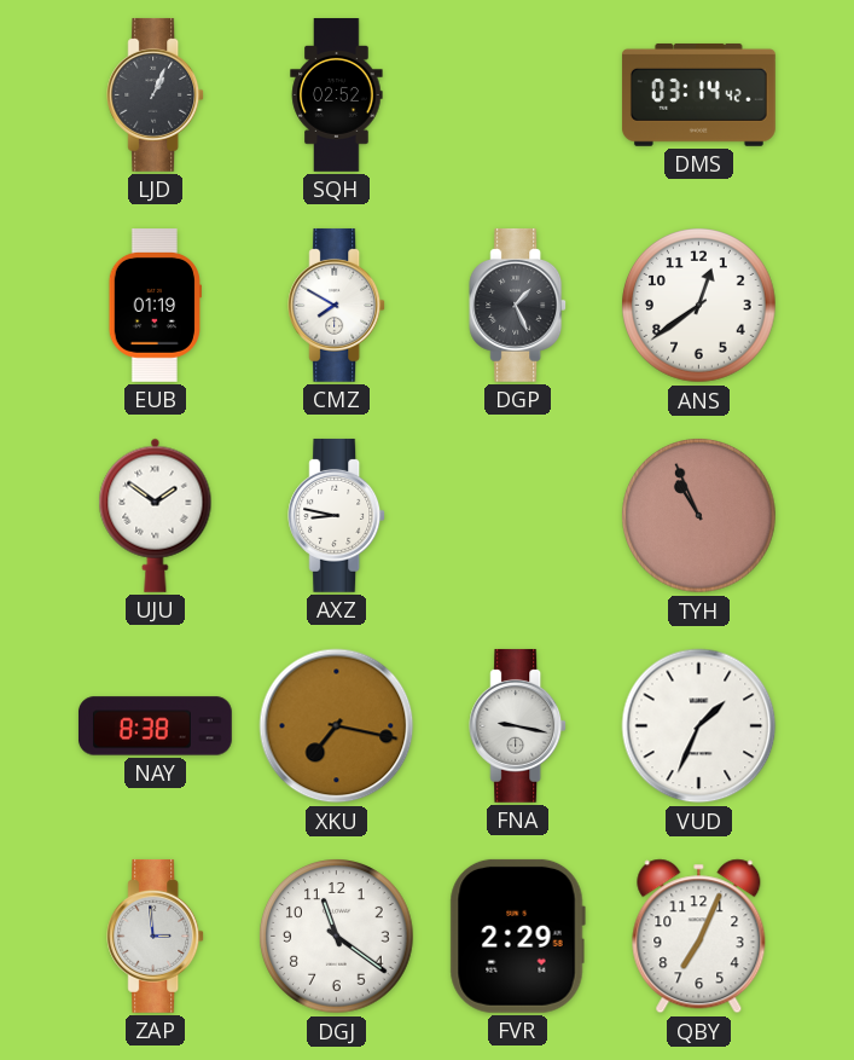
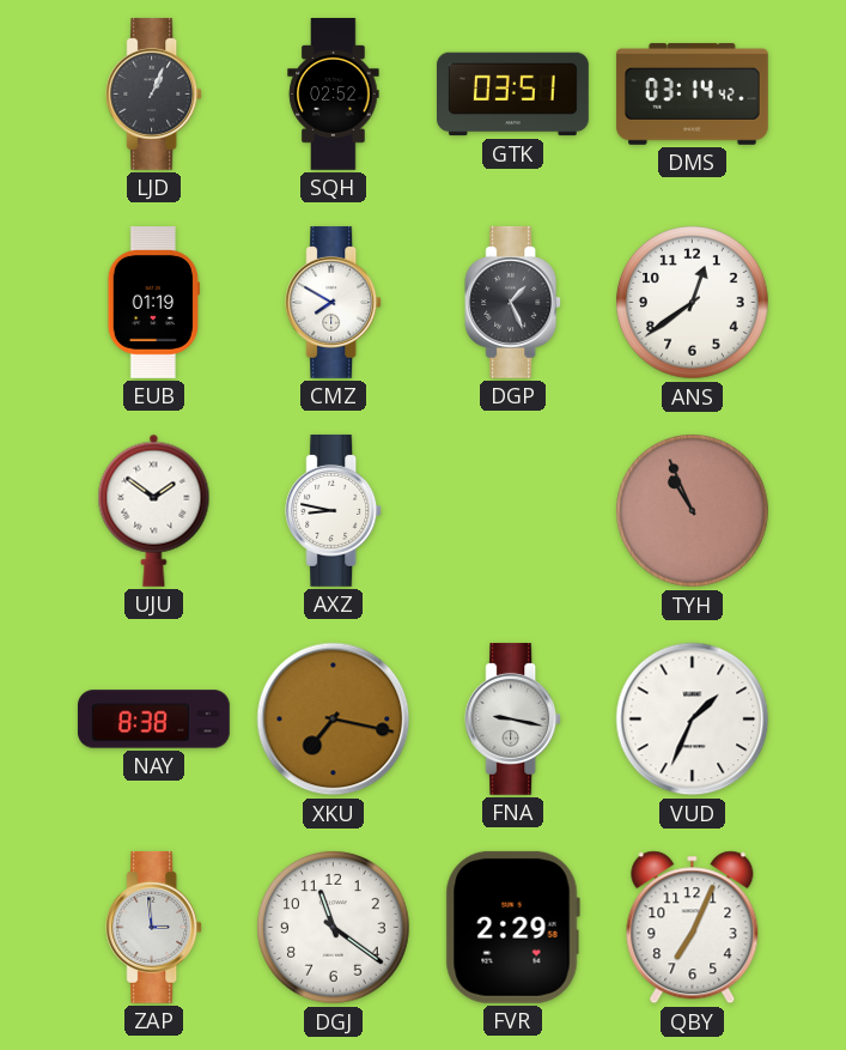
GTK: none -> 03:51
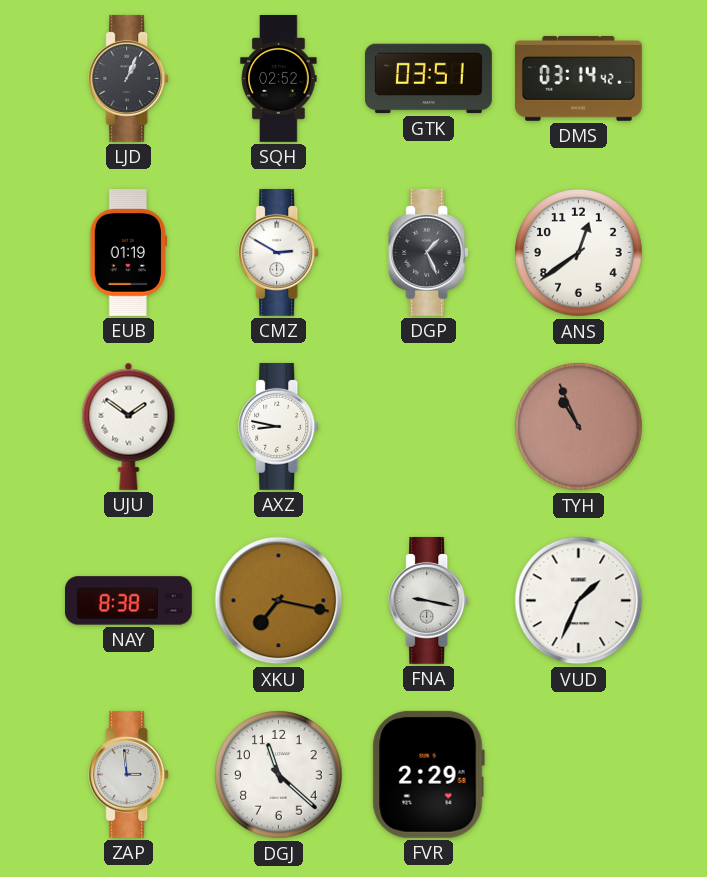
CMZ: 7:50 -> 2:50
DGJ: 11:21 -> 11:22
QBY: 7:04 -> none
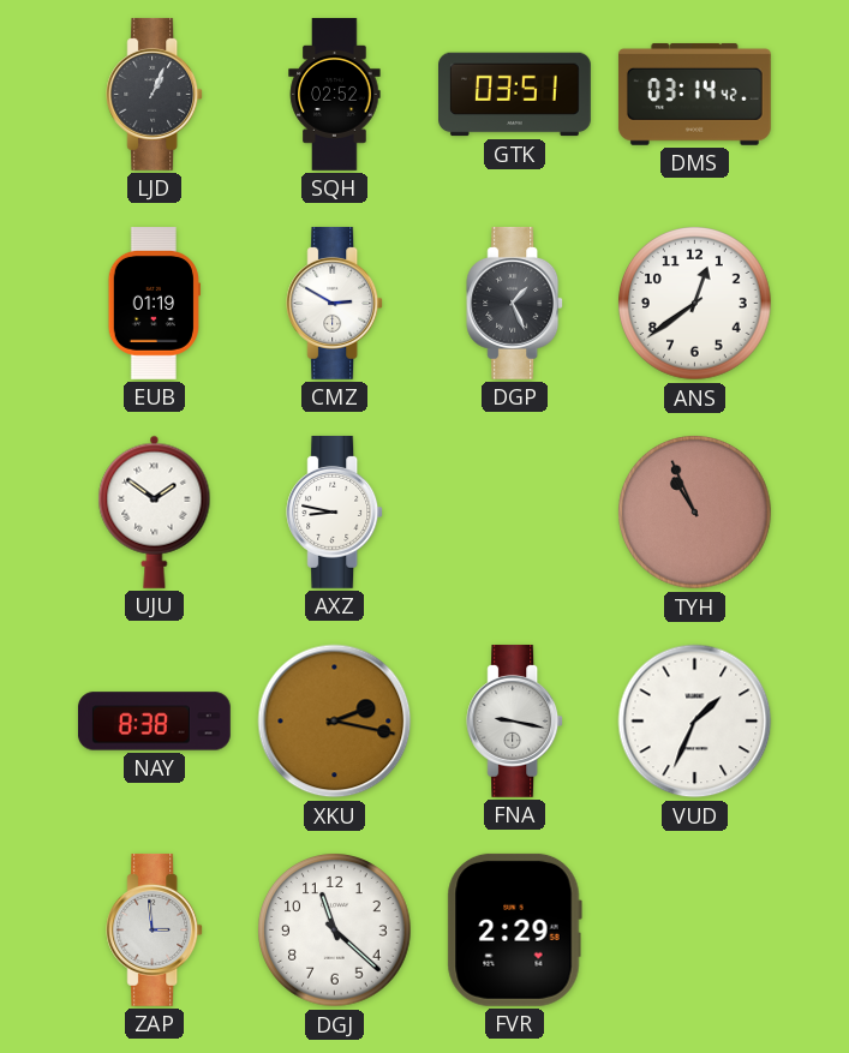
XKU: 7:17 -> 2:17
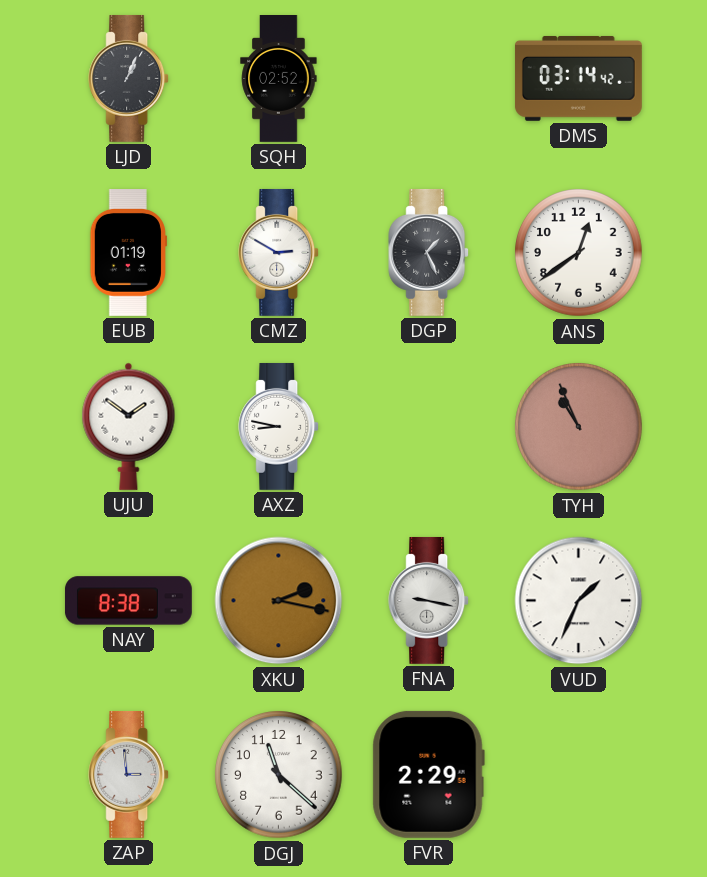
GTK: 03:51 -> none
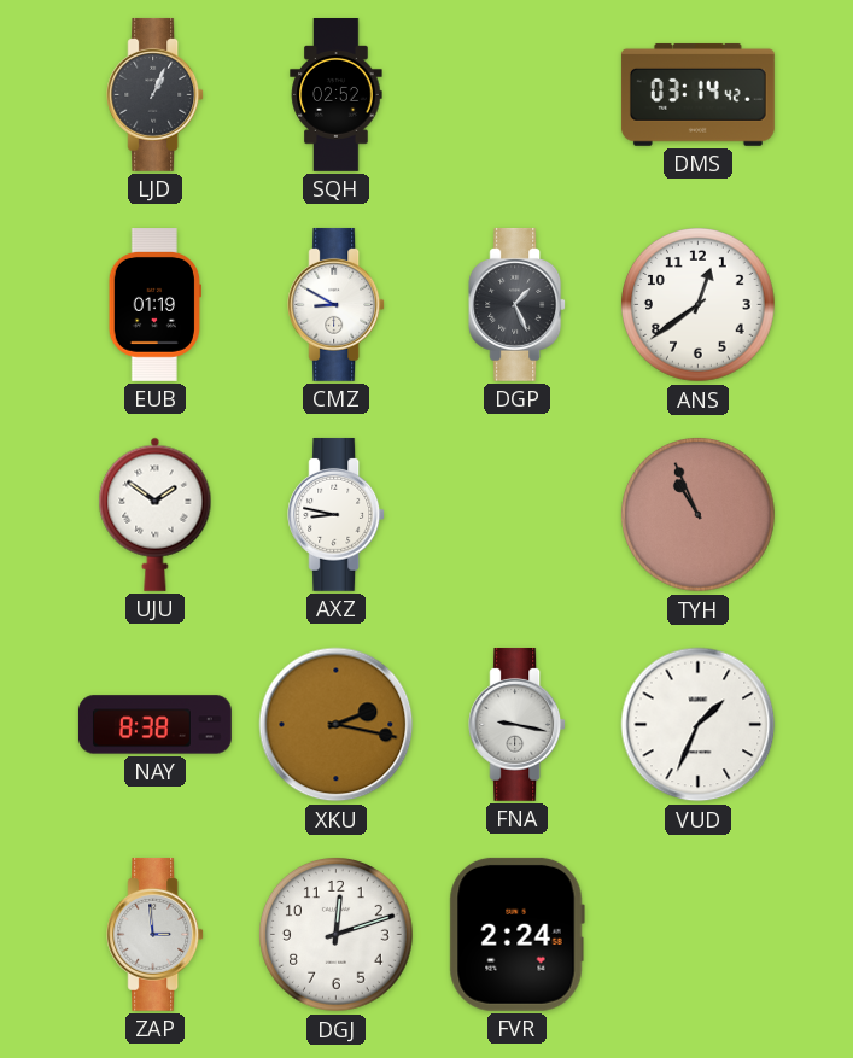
CMZ: 2:50 -> 8:50
DGJ: 11:22 -> 12:12
FVR: 2:29 -> 2:24
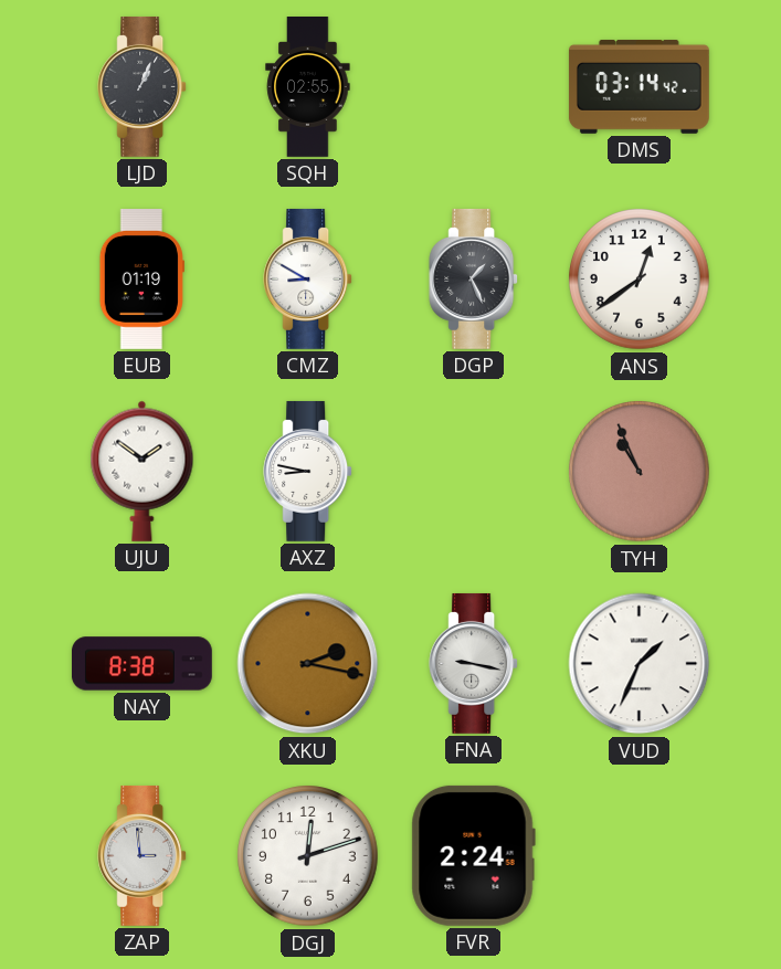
SQH: 02:52 -> 02:55
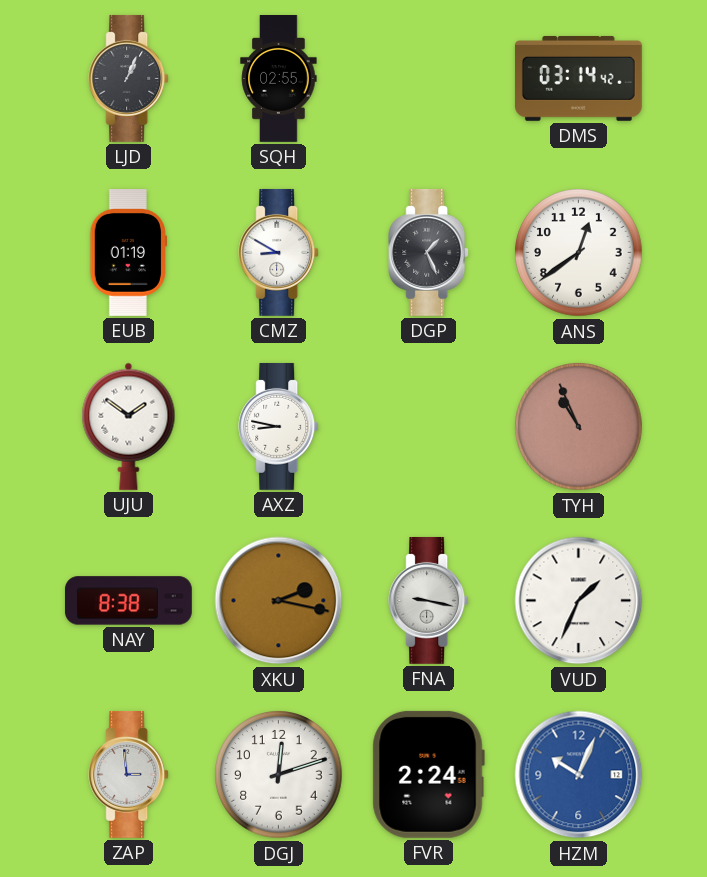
HZM: none -> 10:04
